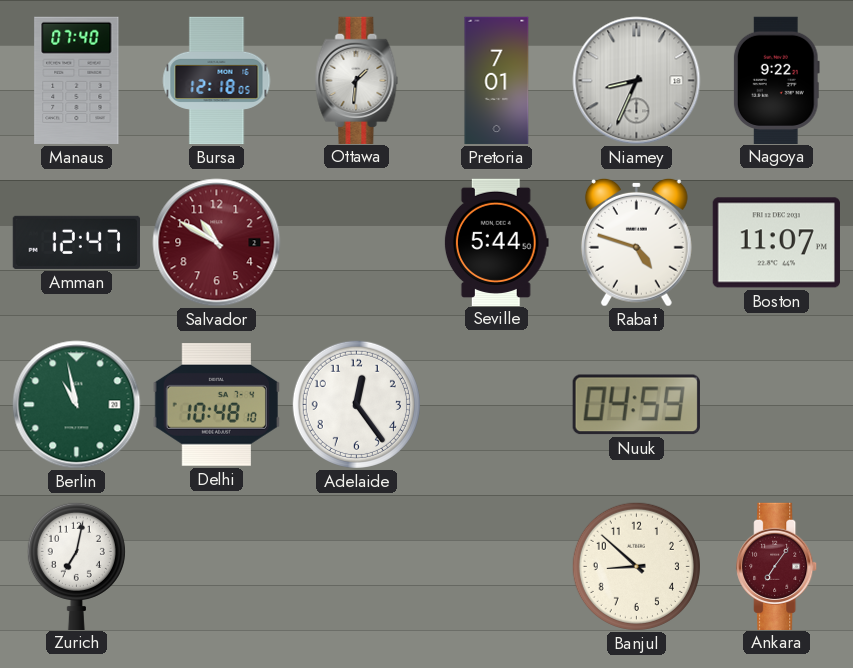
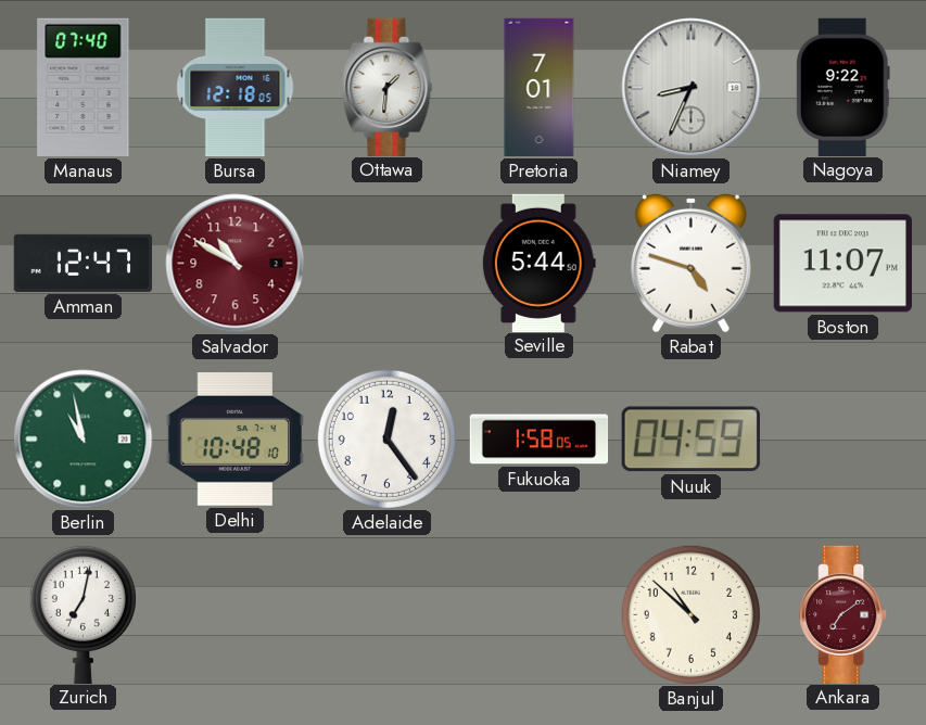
Fukuoka: none -> 1:58
Banjul: 8:52 -> 10:52
Ankara: 7:06 -> 7:09
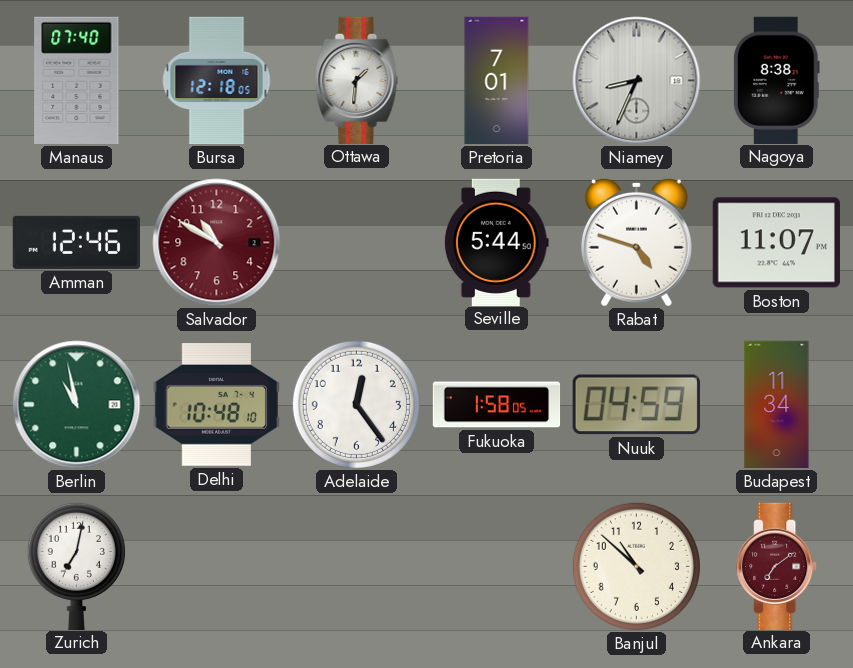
Nagoya: 9:22 -> 8:38
Amman: 12:47 -> 12:46
Budapest: none -> 11:34
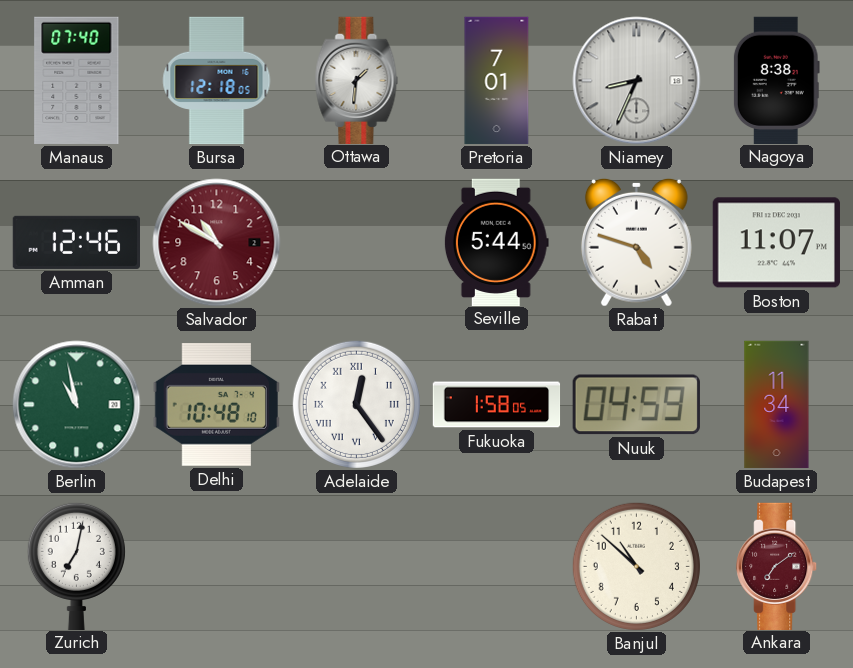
Adelaide numerals: Arabic -> Roman
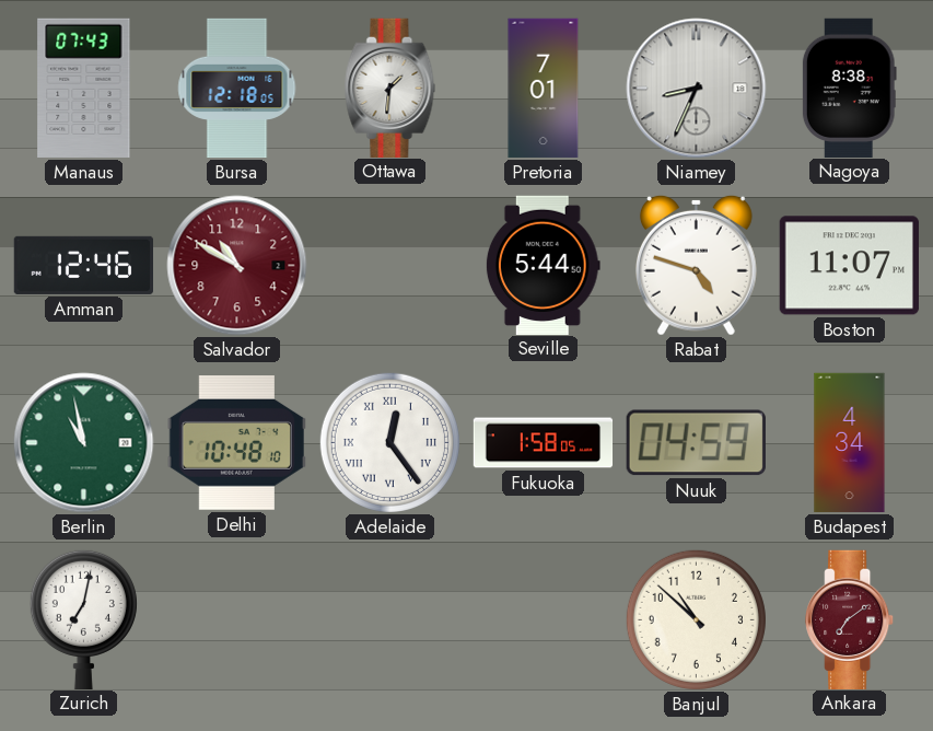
Manaus: 07:40 -> 07:43
Budapest: 11:34 -> 4:34
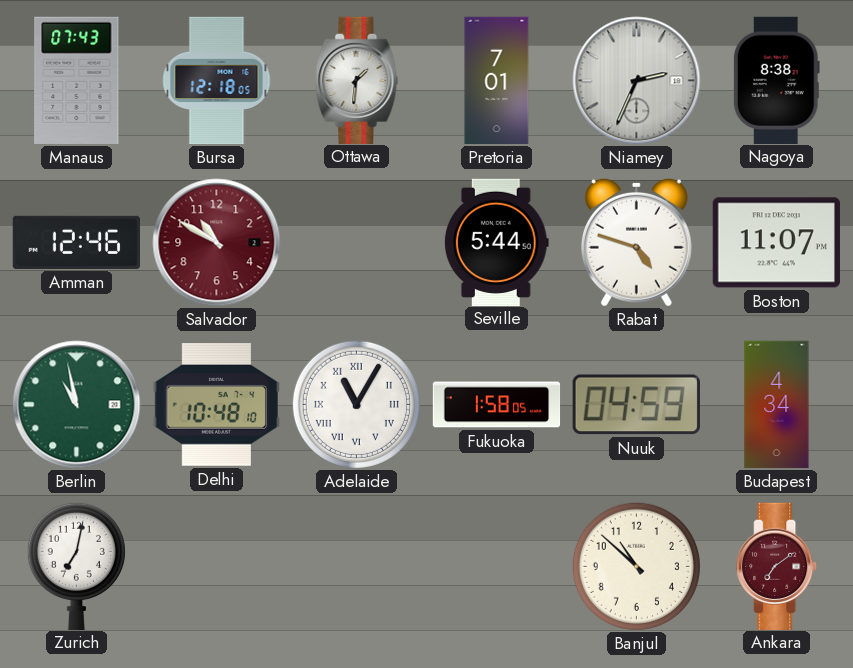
Niamey: 8:34 -> 2:34
Adelaide: 12:24 -> 11:05
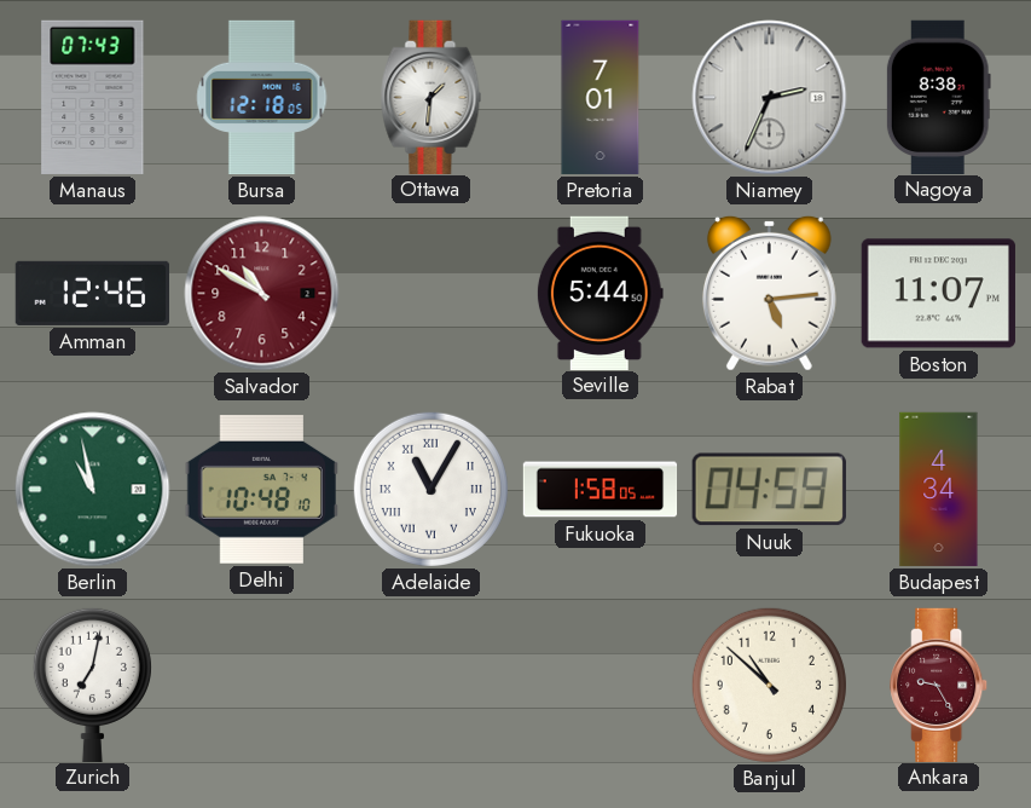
Rabat: 4:48 -> 5:14
Ankara: 7:09 -> 9:25
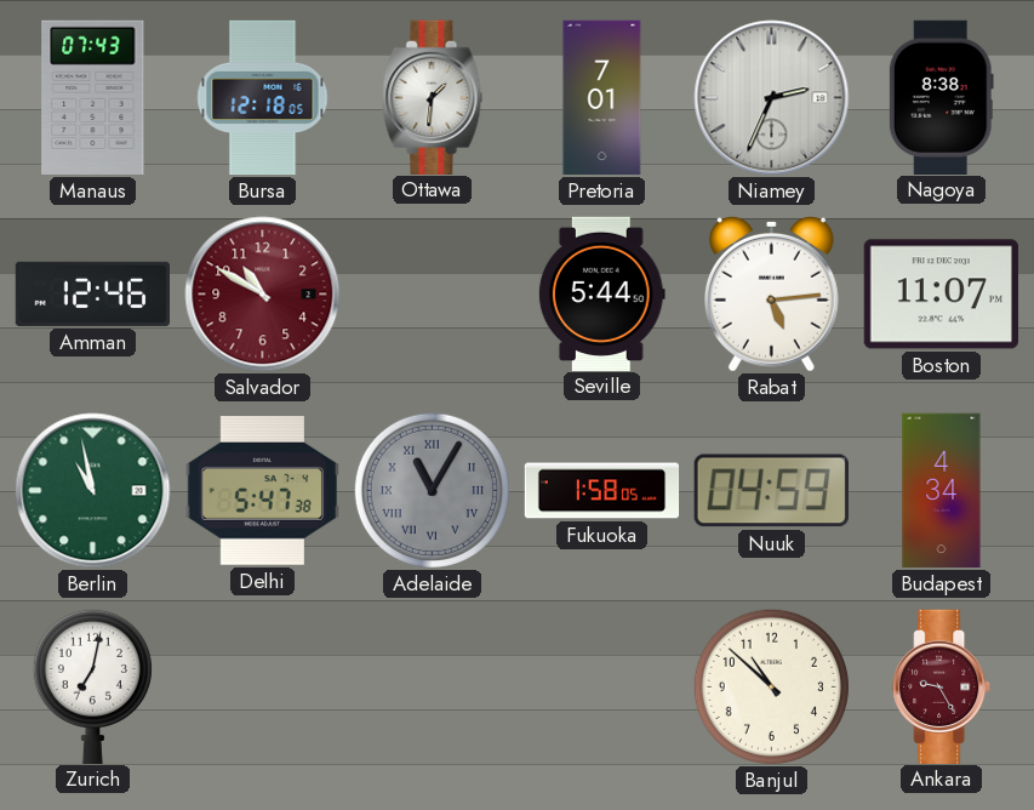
Delhi: 10:48 -> 5:47
Adelaide dial: white -> grey
